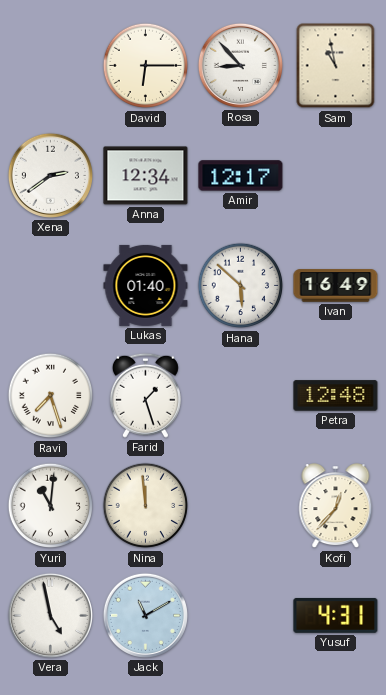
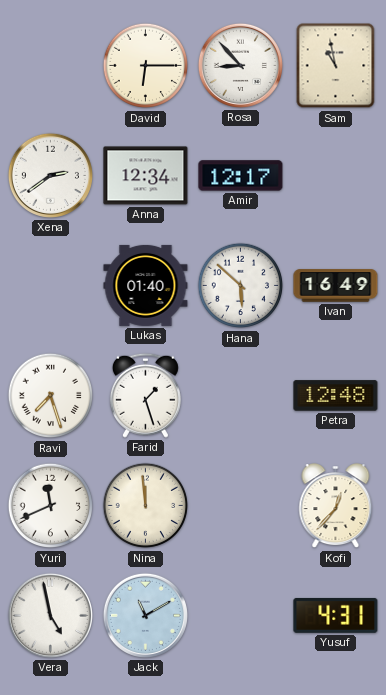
Yuri: 11:01 -> 11:41
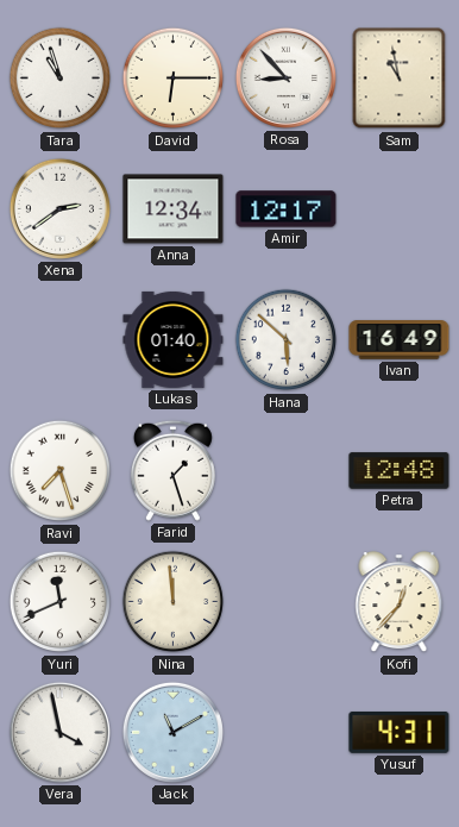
Tara: none -> 10:57
Vera: 4:58 -> 3:58
